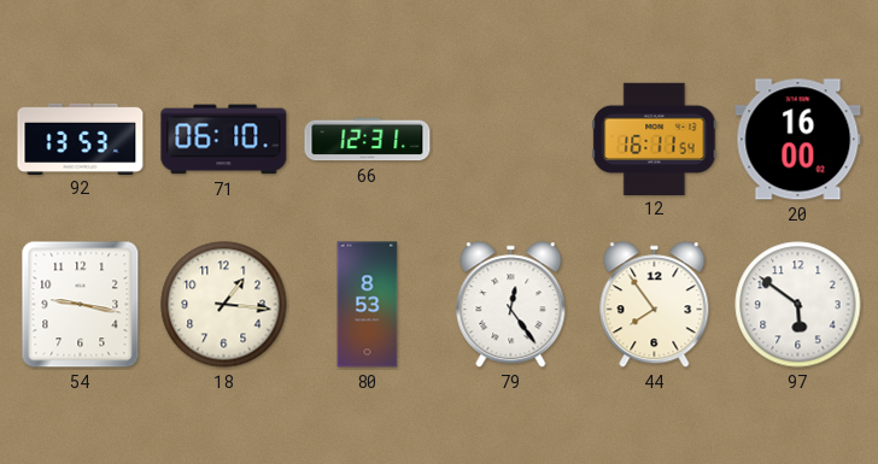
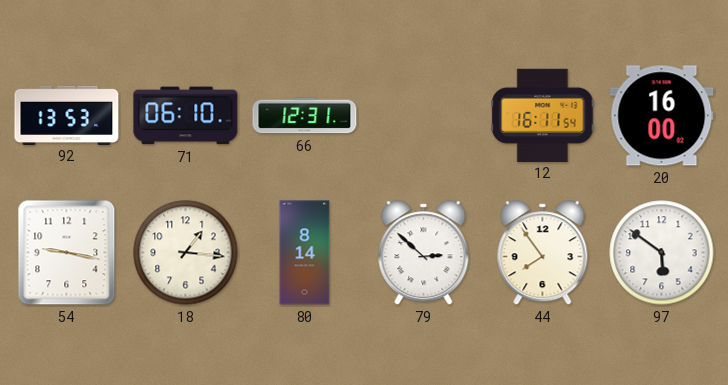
80: 8:53 -> 8:14
79: 12:24 -> 2:52
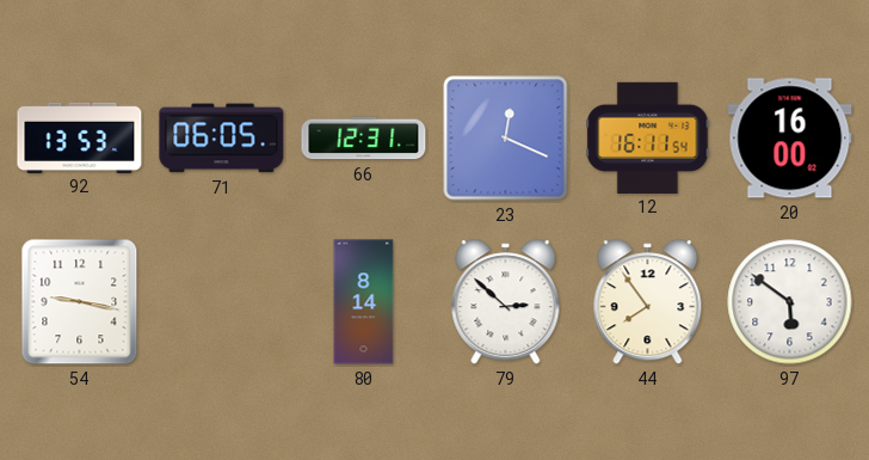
71: 06:10 -> 06:05
23: none -> 12:19
18: 1:16 -> none
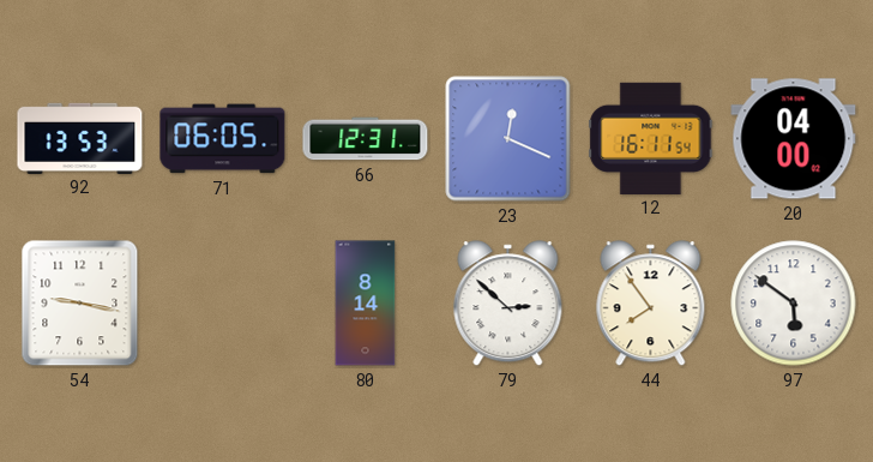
20: 16:00 -> 04:00
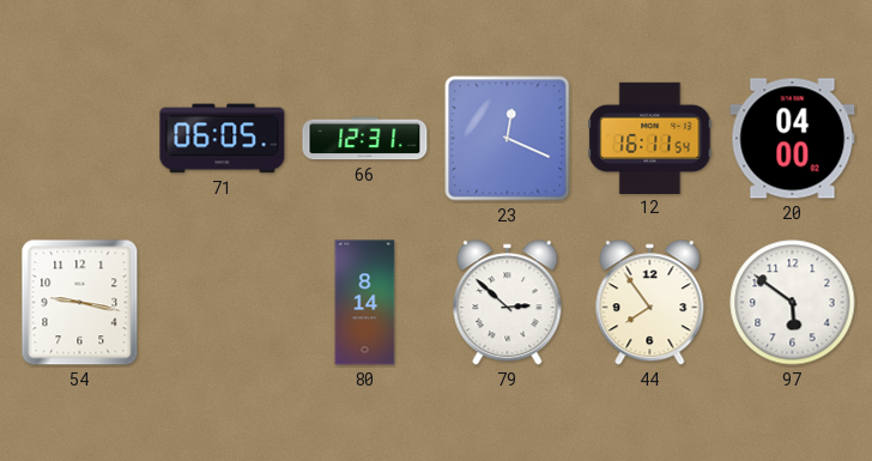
92: 13:53 -> none
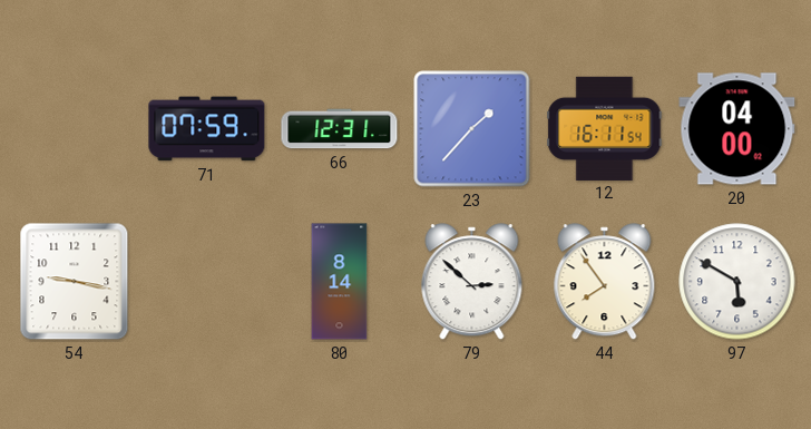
71: 06:05 -> 07:59
23: 12:19 -> 1:37
97: 5:51 -> 5:50
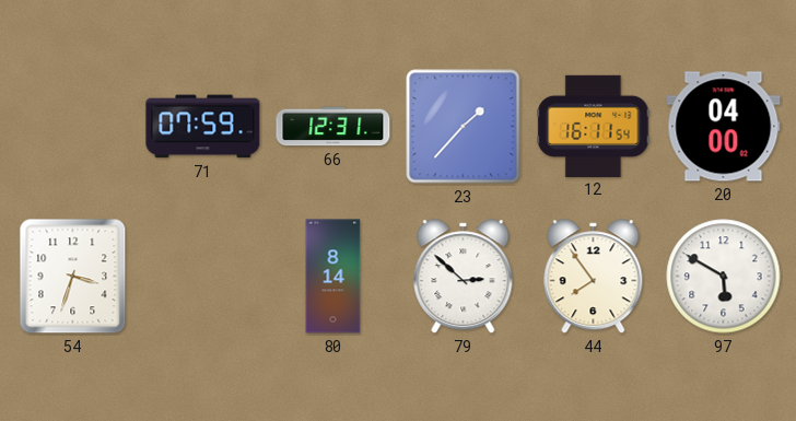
54: 9:17 -> 3:33
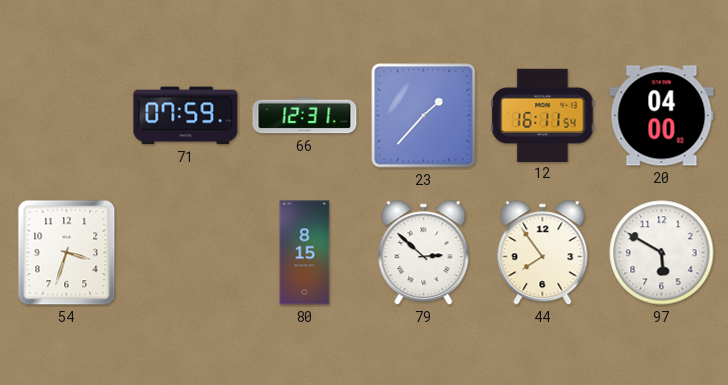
80: 8:14 -> 8:15
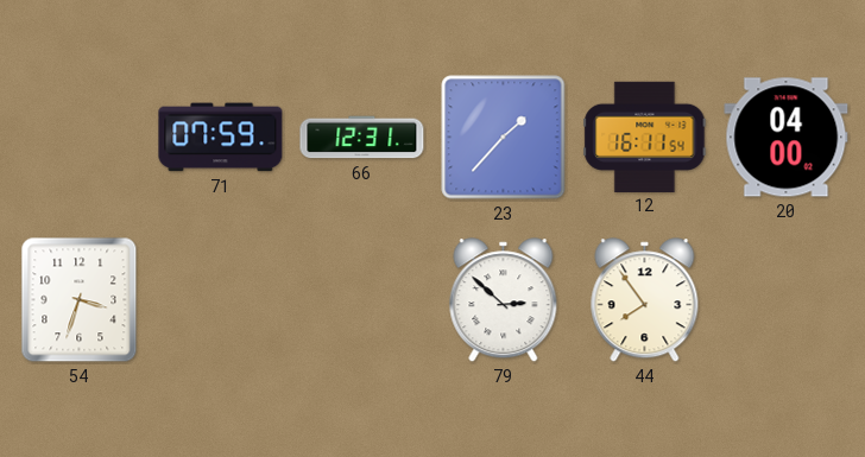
80: 8:15 -> none
97: 5:50 -> none
